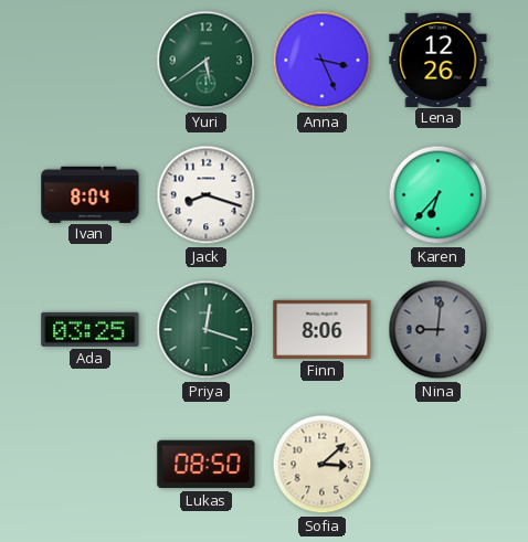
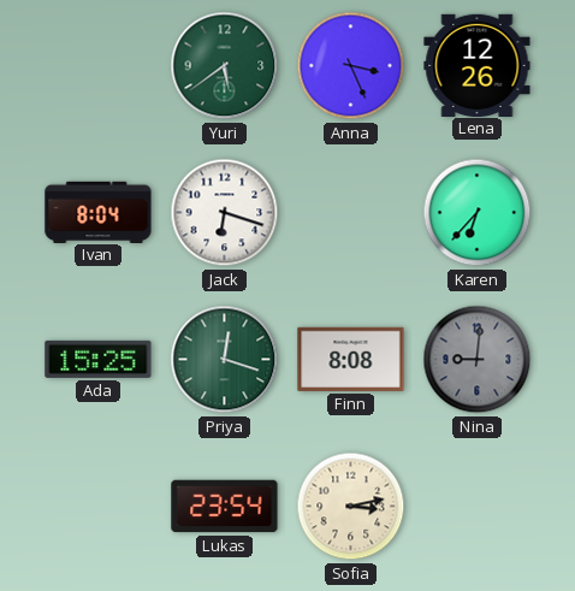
Jack: 8:18 -> 6:18
Ada: 03:25 -> 15:25
Finn: 8:06 -> 8:08
Lukas: 08:50 -> 23:54
Sofia: 3:08 -> 3:13
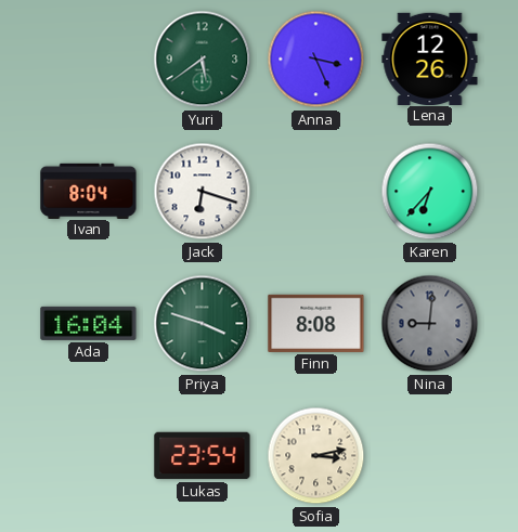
Ada: 15:25 -> 16:04
Priya: 12:18 -> 3:48
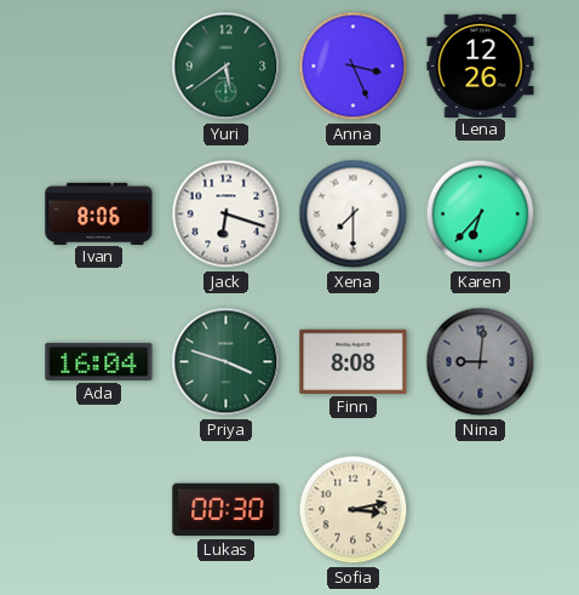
Ivan: 8:04 -> 8:06
Xena: none -> 7:30
Lukas: 23:54 -> 00:30
